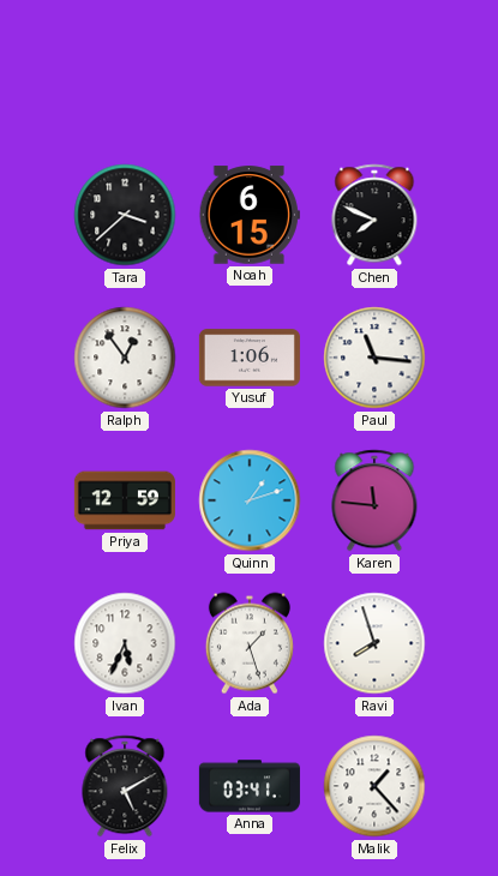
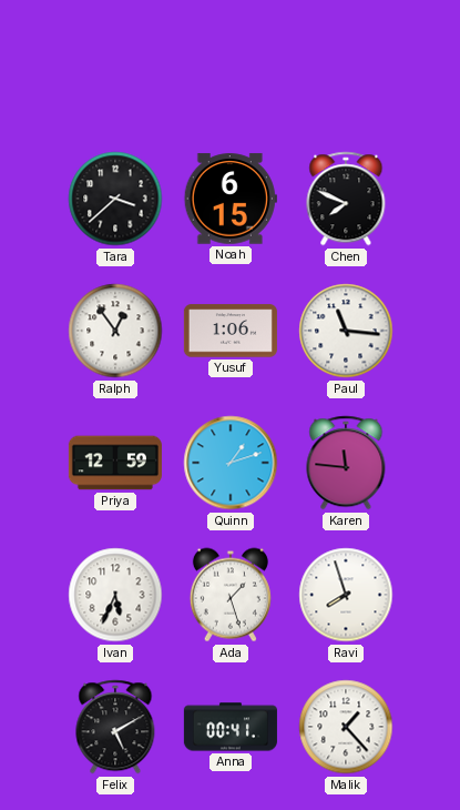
Anna: 03:41 -> 00:41
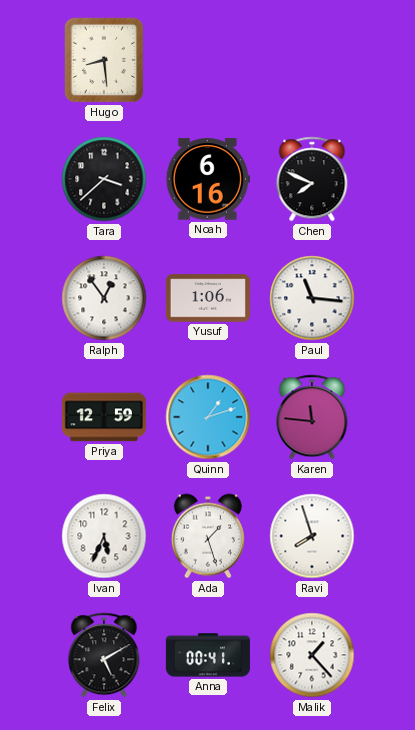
Hugo: none -> 8:29
Noah: 6:15 -> 6:16
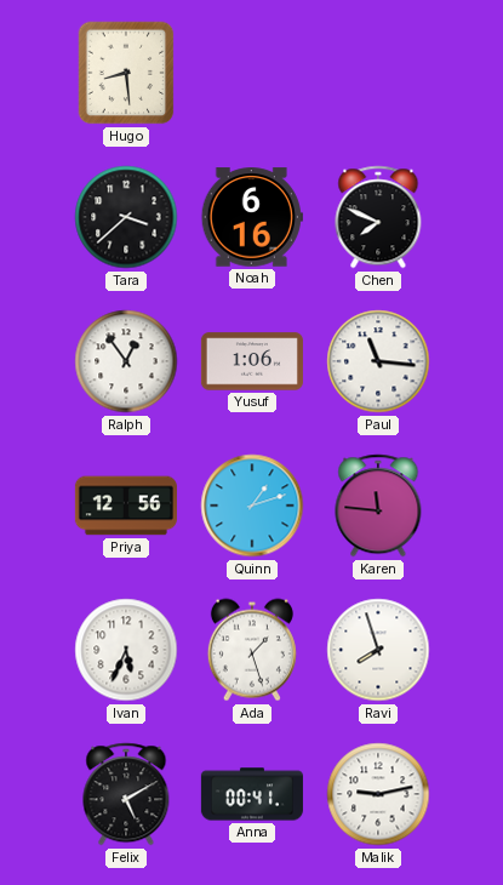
Priya: 12:59 -> 12:56
Malik: 1:23 -> 9:13
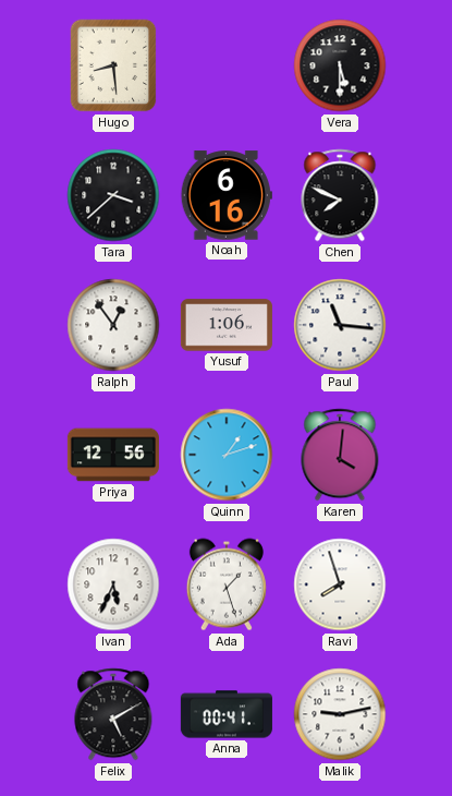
Vera: none -> 5:30
Karen: 11:46 -> 4:01
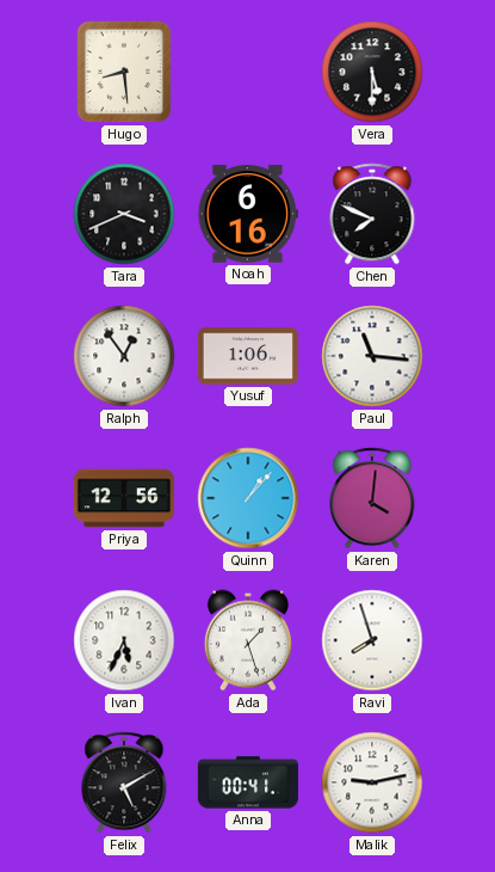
Tara: 3:38 -> 3:41
Quinn: 1:12 -> 1:07
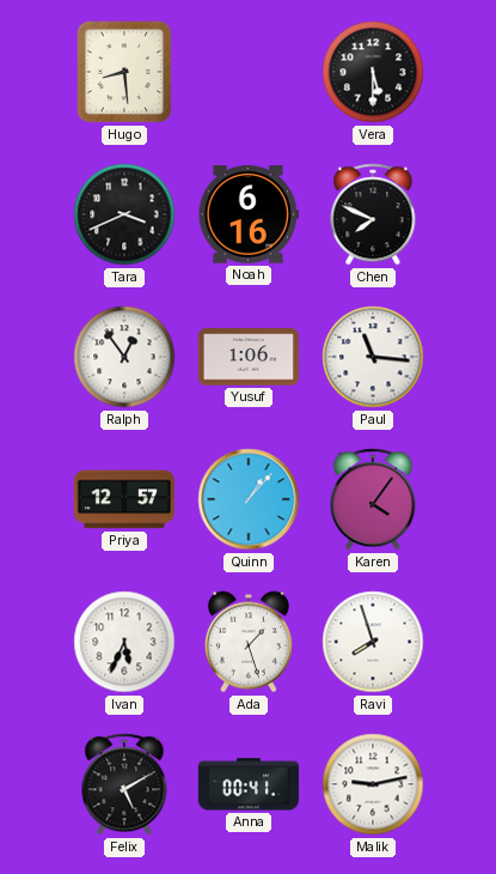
Priya: 12:56 -> 12:57
Karen: 4:01 -> 4:06
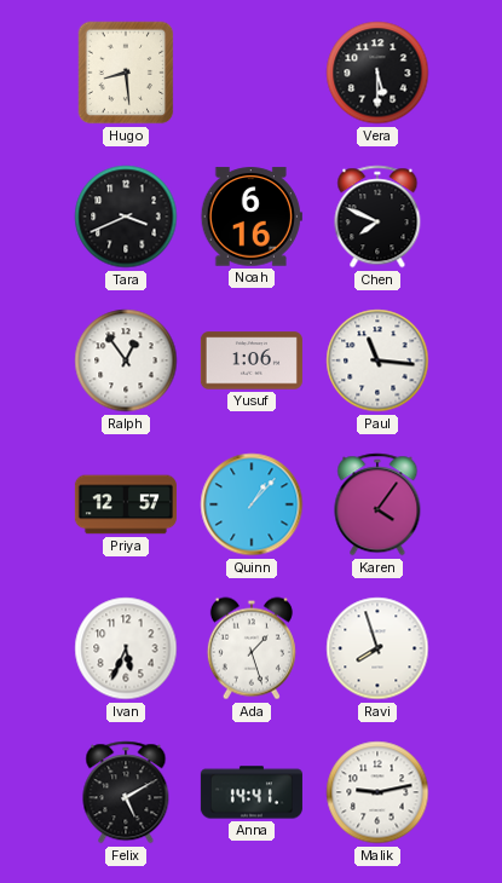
Anna: 00:41 -> 14:41
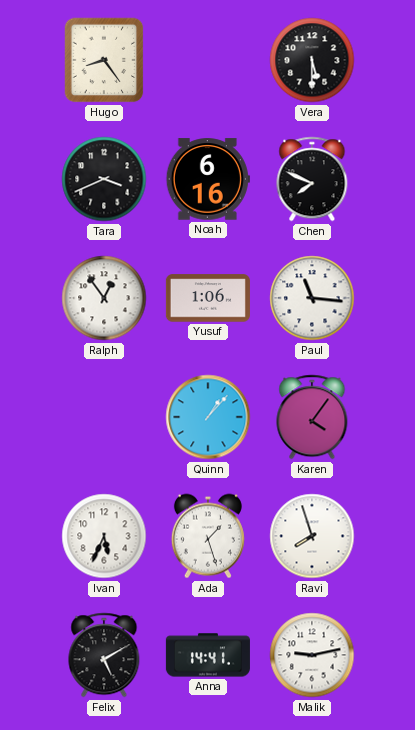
Hugo: 8:29 -> 8:24
Priya: 12:57 -> none
